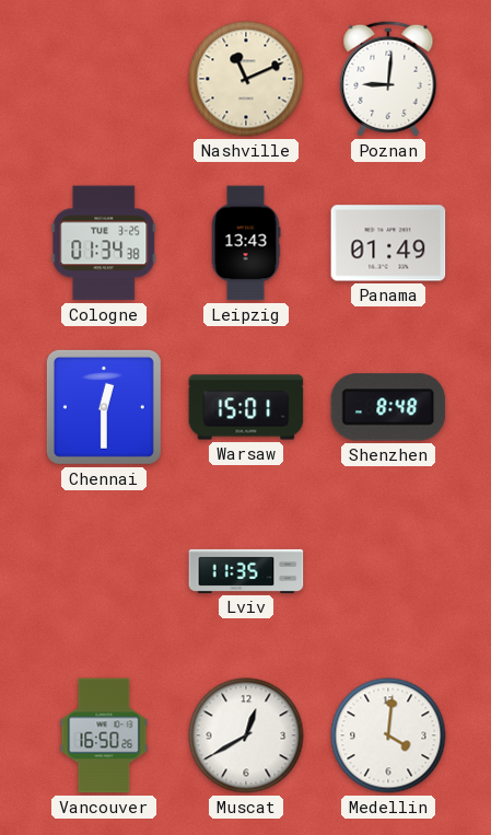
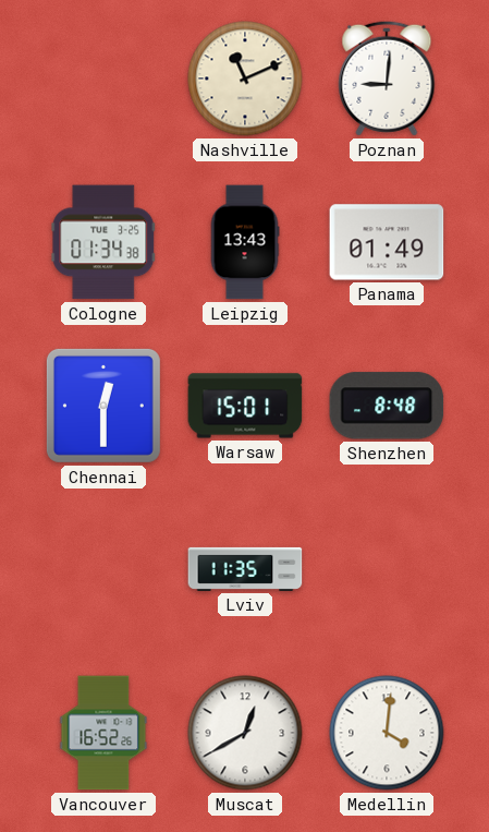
Vancouver: 16:50 -> 16:52
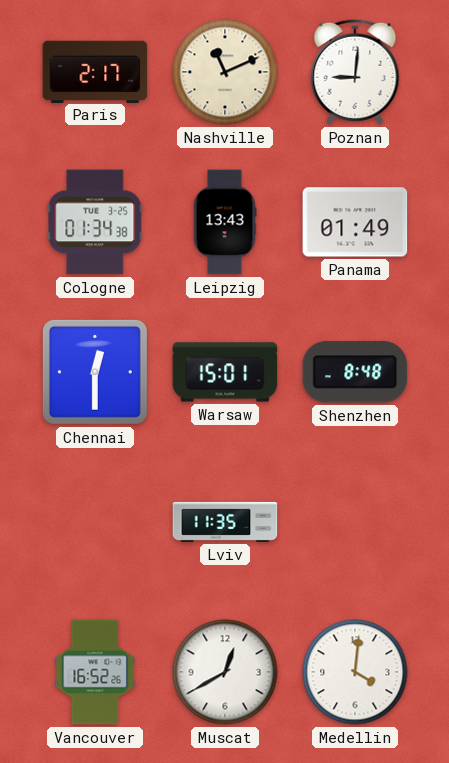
Paris: none -> 2:17
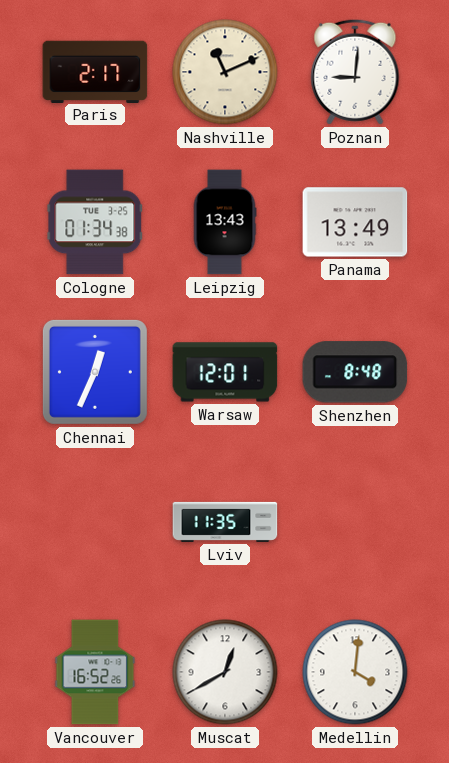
Panama: 01:49 -> 13:49
Chennai: 12:30 -> 12:34
Warsaw: 15:01 -> 12:01
